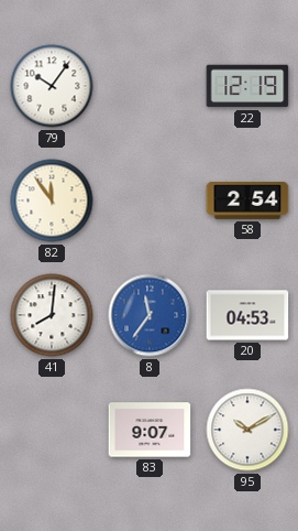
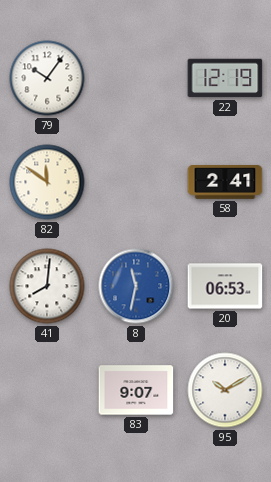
82: 11:54 -> 11:51
58: 2:54 -> 2:41
8: 11:36 -> 11:32
20: 04:53 -> 06:53
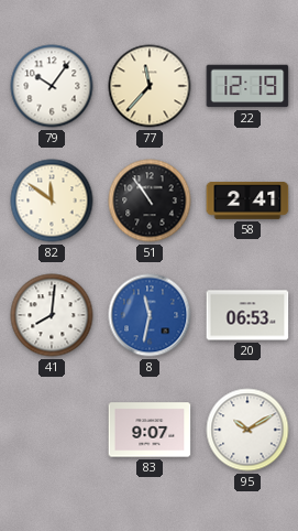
77: none -> 11:37
51: none -> 10:54
